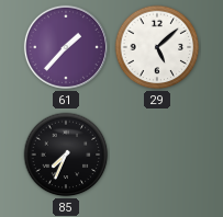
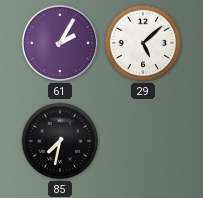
61: 1:37 -> 2:05
85: 7:34 -> 7:32
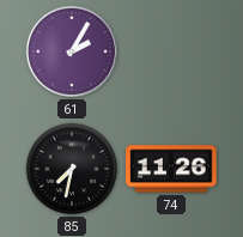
29: 5:08 -> none
74: none -> 11:26
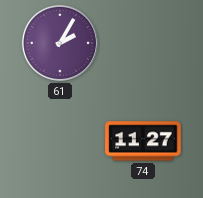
85: 7:32 -> none
74: 11:26 -> 11:27
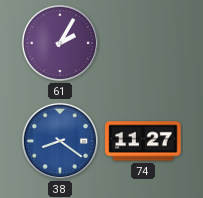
38: none -> 8:21
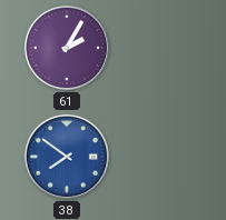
38: 8:21 -> 7:51
74: 11:27 -> none
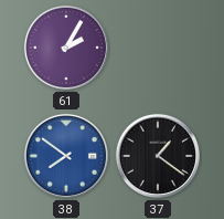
37: none -> 1:21
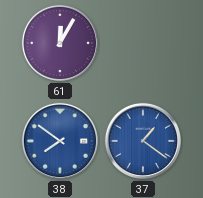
61: 2:05 -> 12:05
37 dial: black -> blue
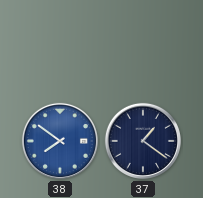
61: 12:05 -> none
37 dial: blue -> navy
